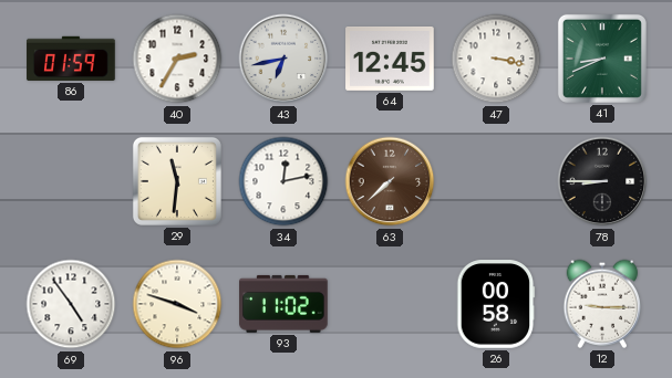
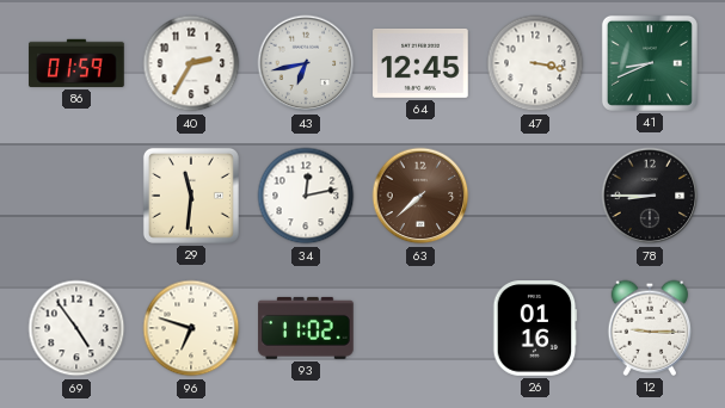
96: 3:48 -> 6:48
26: 00:58 -> 01:16
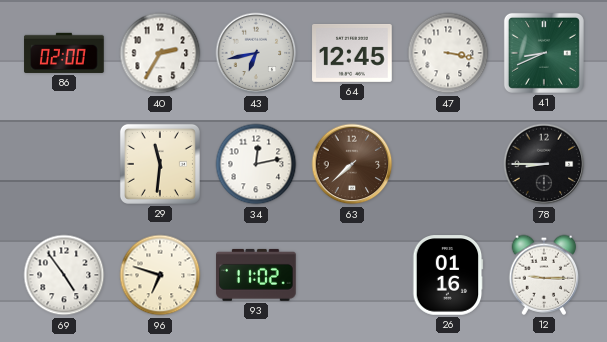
86: 01:59 -> 02:00
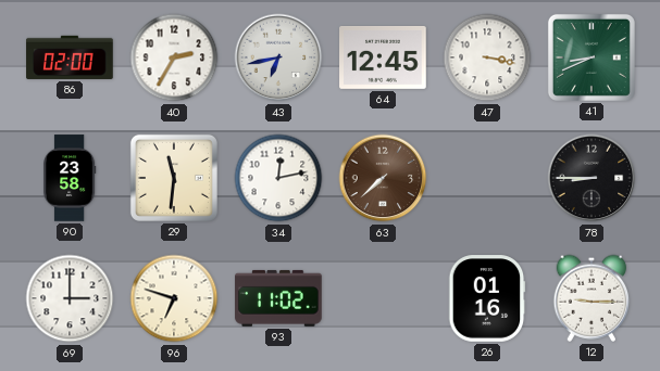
90: none -> 23:58
69: 4:54 -> 3:00
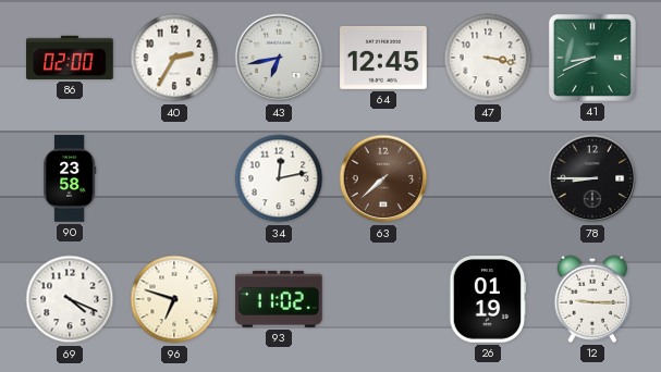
29: 11:31 -> none
69: 3:00 -> 4:19
26: 01:16 -> 01:19
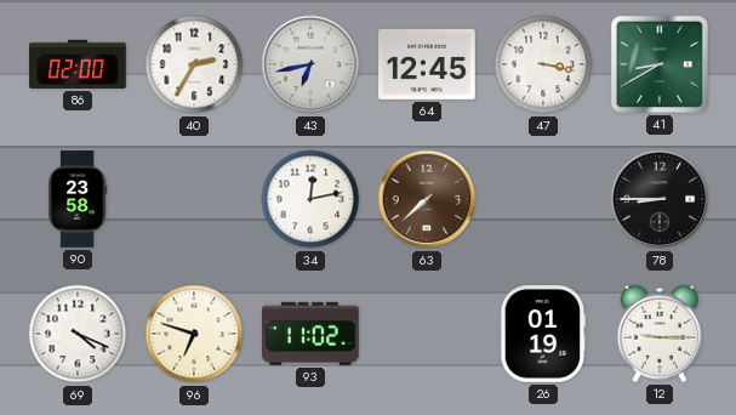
41: 8:41 -> 8:40
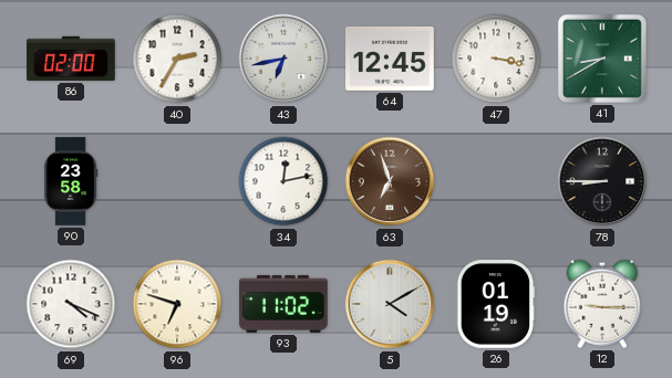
63: 7:38 -> 6:57
5: none -> 4:10
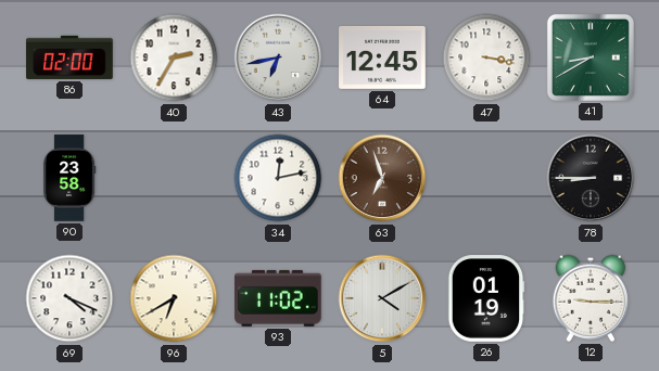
96: 6:48 -> 6:40
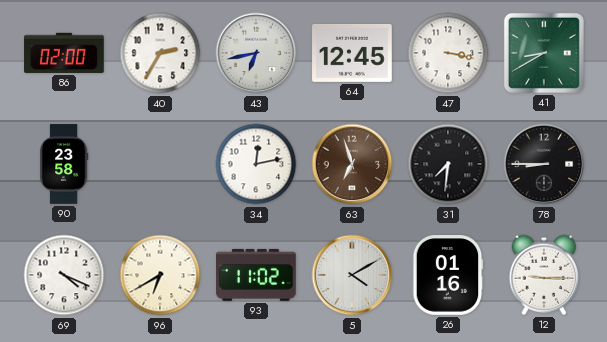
31: none -> 7:31
26: 01:19 -> 01:16
